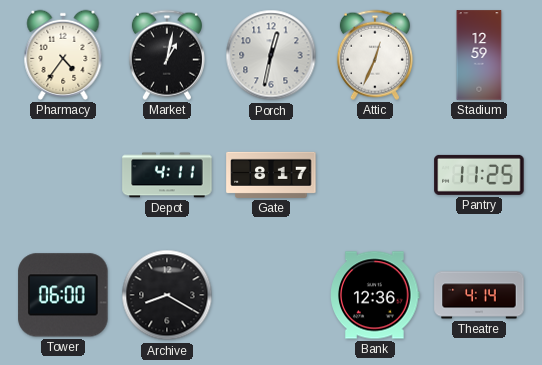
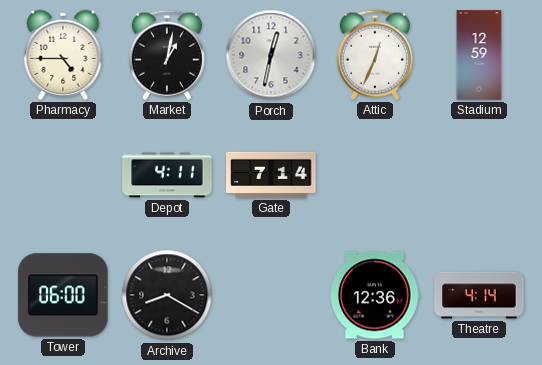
Pharmacy: 4:36 -> 4:45
Gate: 8:17 -> 7:14
Pantry: 11:25 -> none
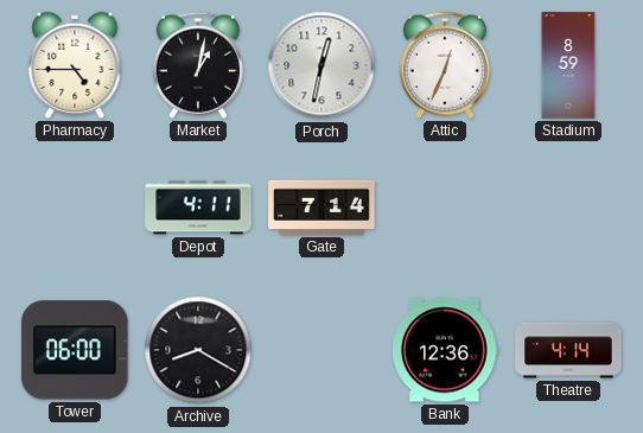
Stadium: 12:59 -> 8:59
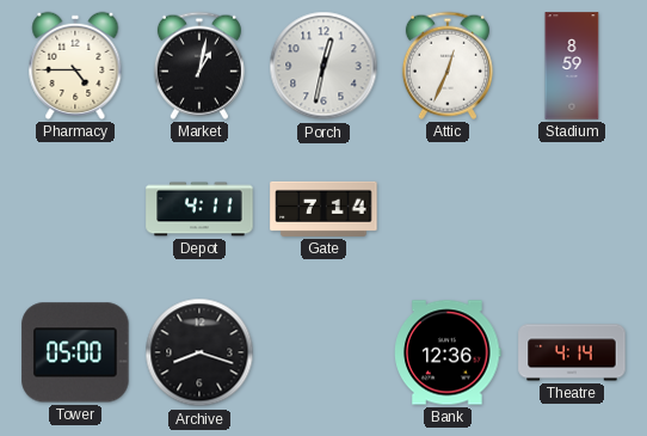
Tower: 06:00 -> 05:00
Archive: 8:20 -> 8:18
